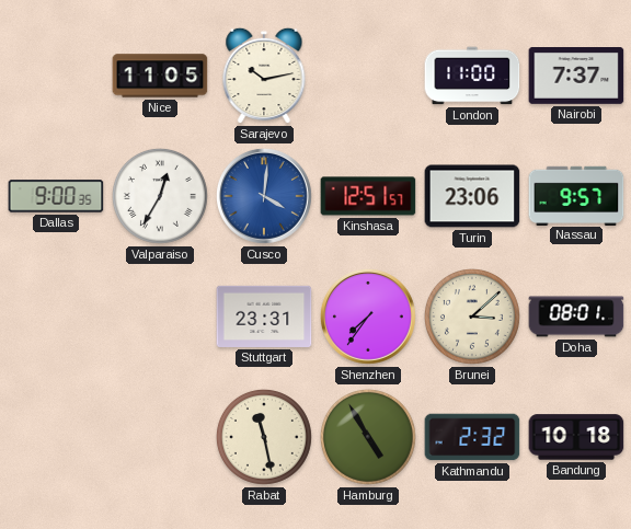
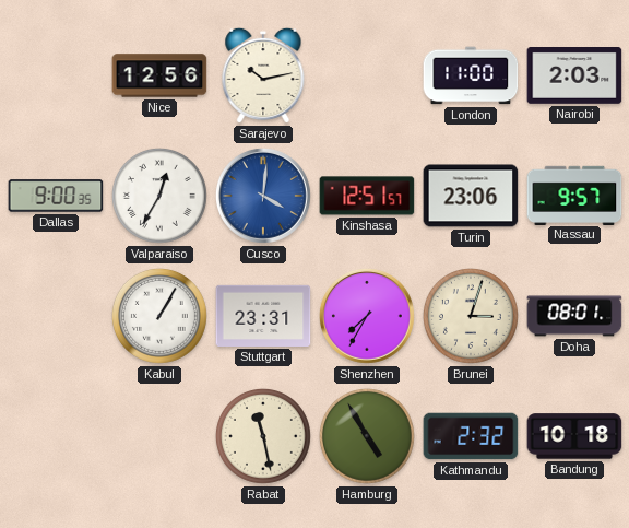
Nice: 11:05 -> 12:56
Nairobi: 7:37 -> 2:03
Kabul: none -> 1:05
Shenzhen: 7:36 -> 7:35
Brunei: 3:08 -> 3:03
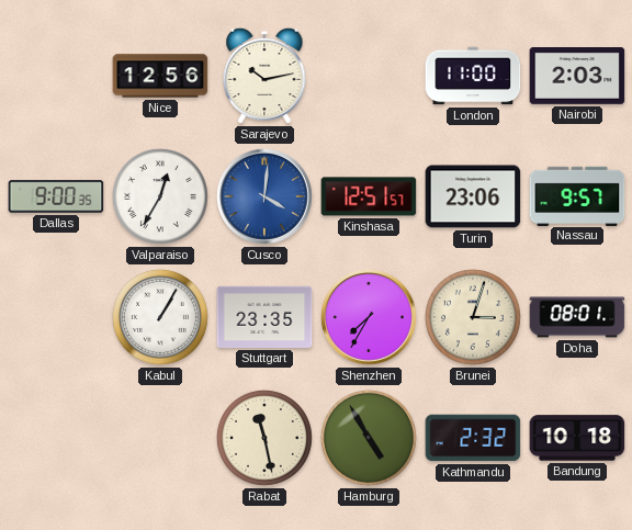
Stuttgart: 23:31 -> 23:35
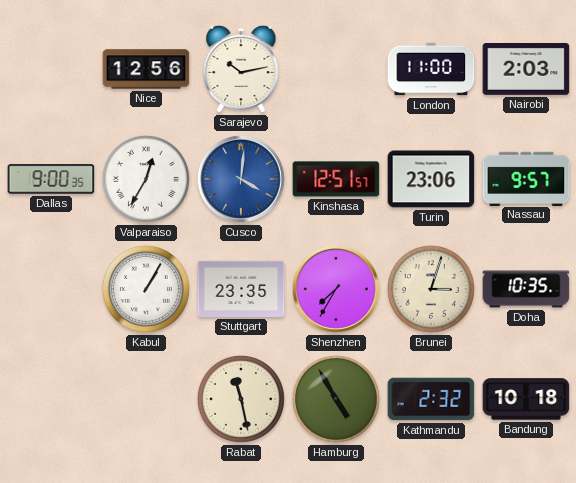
Doha: 08:01 -> 10:35
